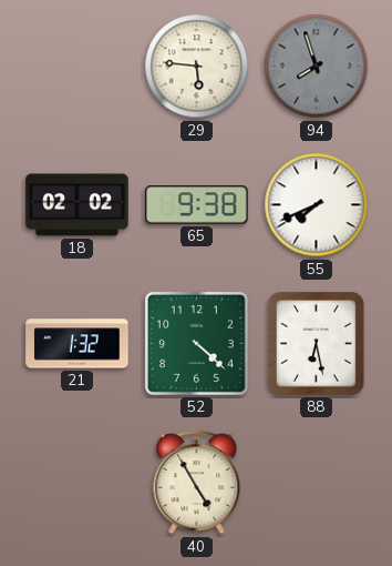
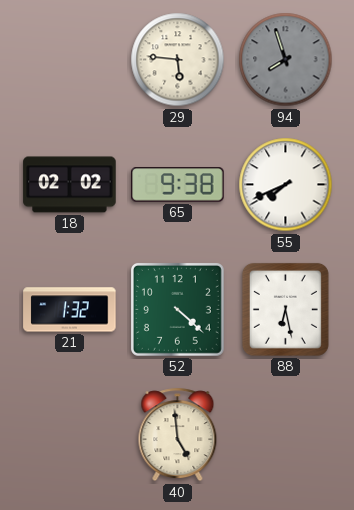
40: 4:55 -> 4:59
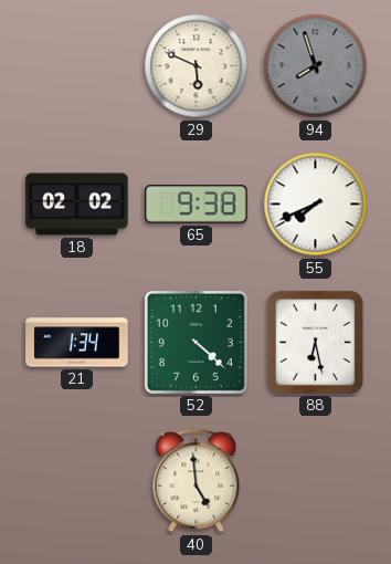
29: 5:46 -> 5:49
21: 1:32 -> 1:34
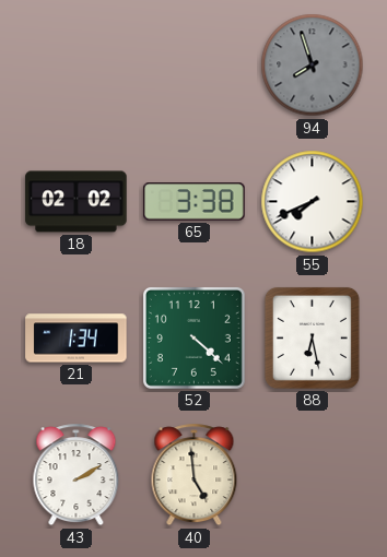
29: 5:49 -> none
65: 9:38 -> 3:38
43: none -> 2:10
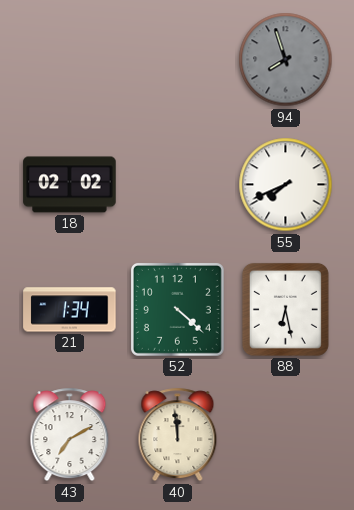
65: 3:38 -> none
43: 2:10 -> 7:10
40: 4:59 -> 11:59
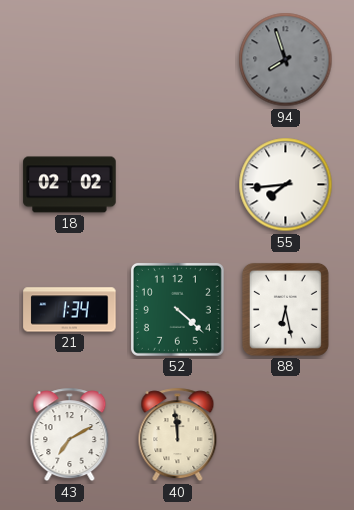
55: 7:41 -> 7:44
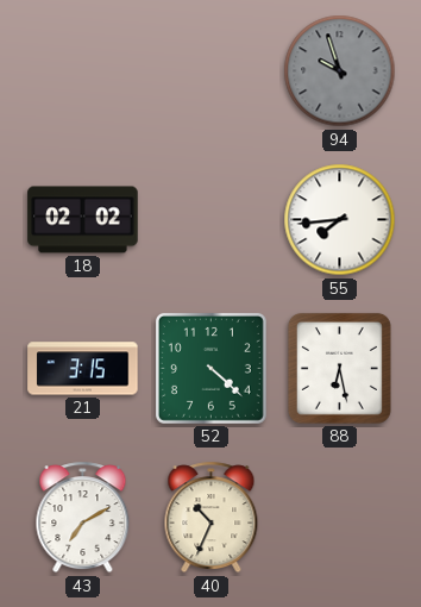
94: 7:57 -> 9:57
21: 1:34 -> 3:15
40: 11:59 -> 10:34
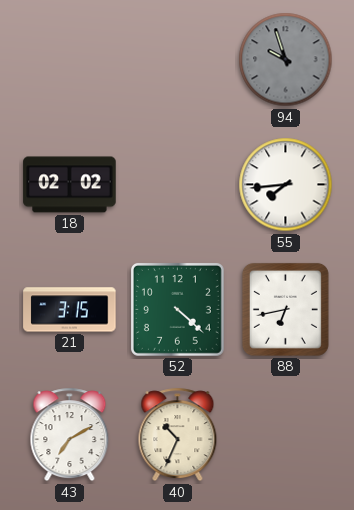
88: 6:28 -> 6:43
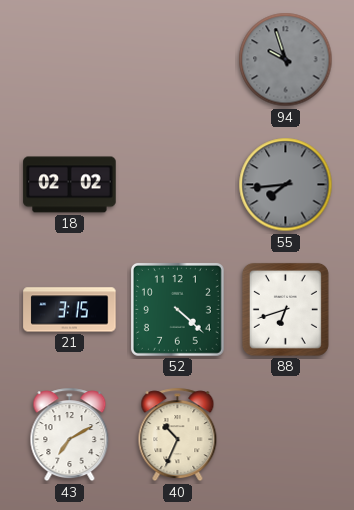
55 dial: white -> grey
88: 6:43 -> 6:42
